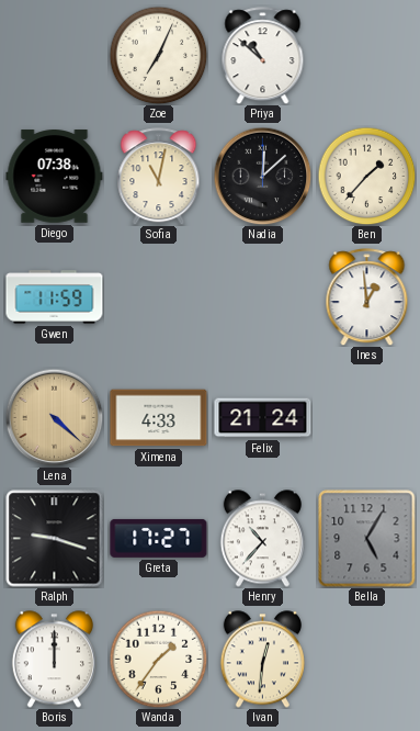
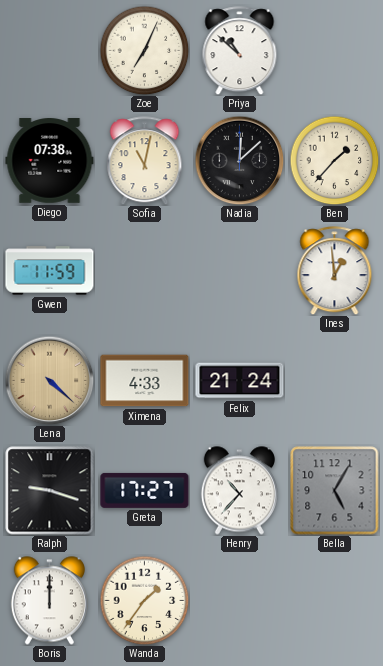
Ivan: 12:31 -> none
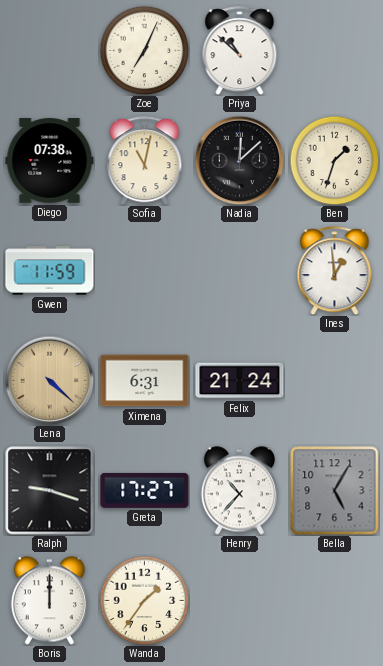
Ben: 1:37 -> 1:33
Ximena: 4:33 -> 6:31
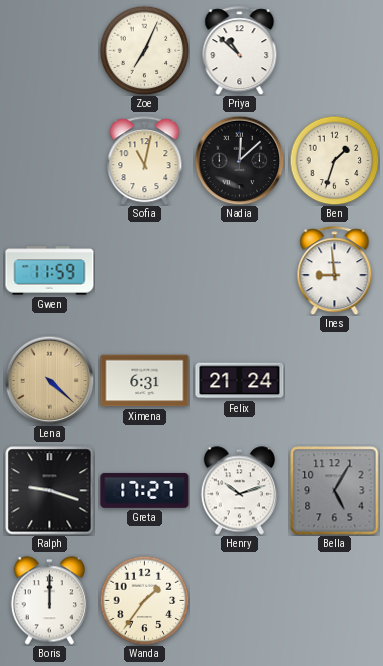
Diego: 07:38 -> none
Ines: 12:59 -> 8:59
Henry: 10:37 -> 10:12
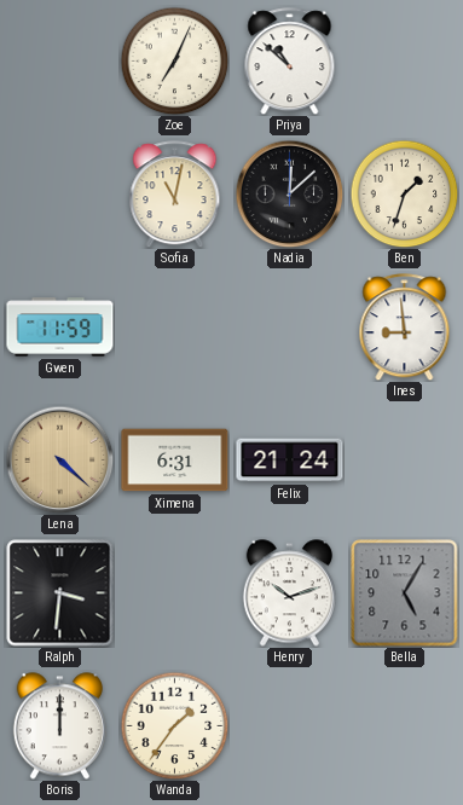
Ralph: 9:18 -> 3:31
Greta: 17:27 -> none
